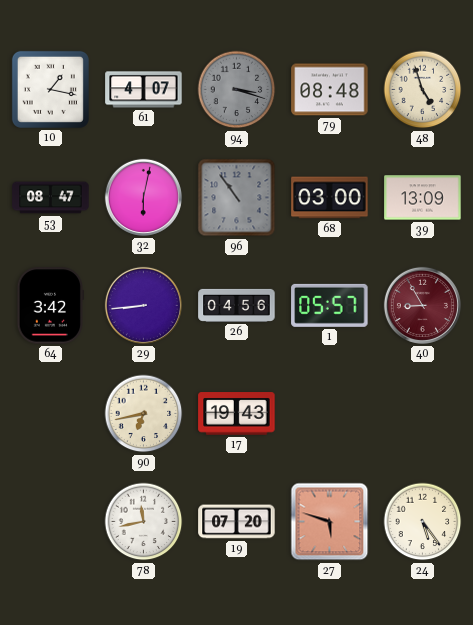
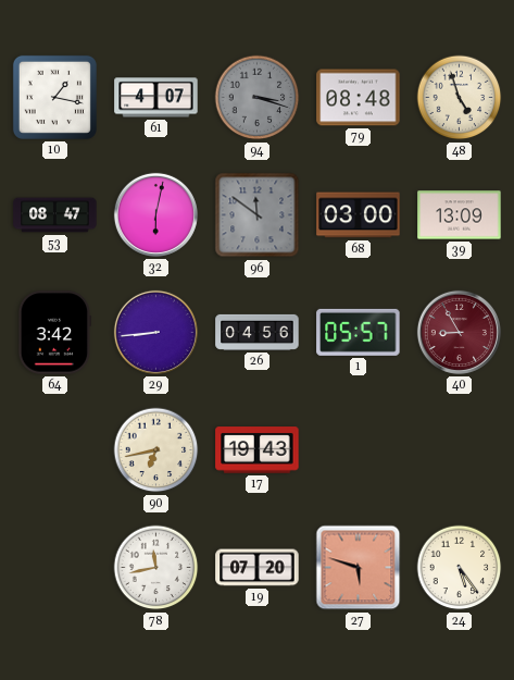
96: 10:54 -> 11:51
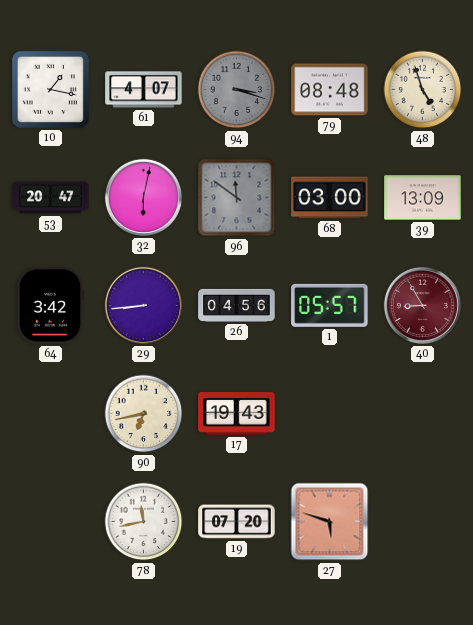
53: 08:47 -> 20:47
24: 5:24 -> none
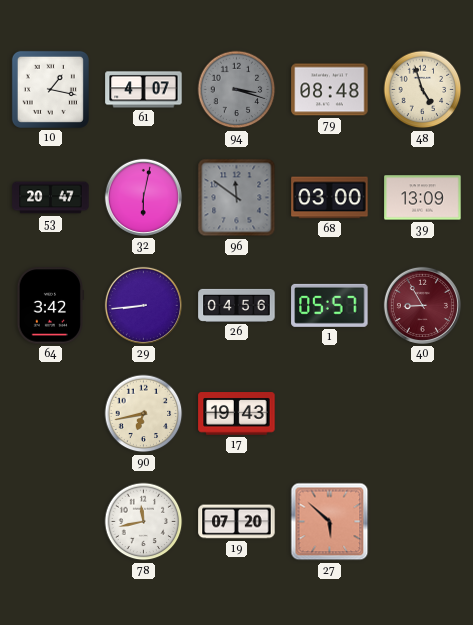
27: 5:48 -> 5:52
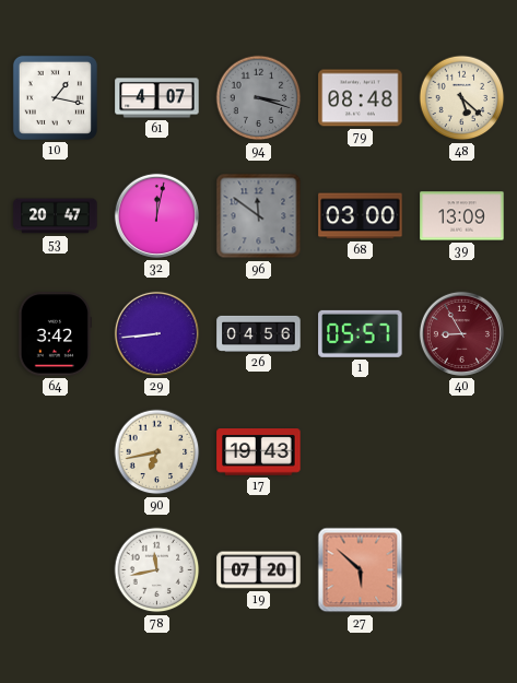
48: 4:57 -> 5:22
32: 6:02 -> 12:02
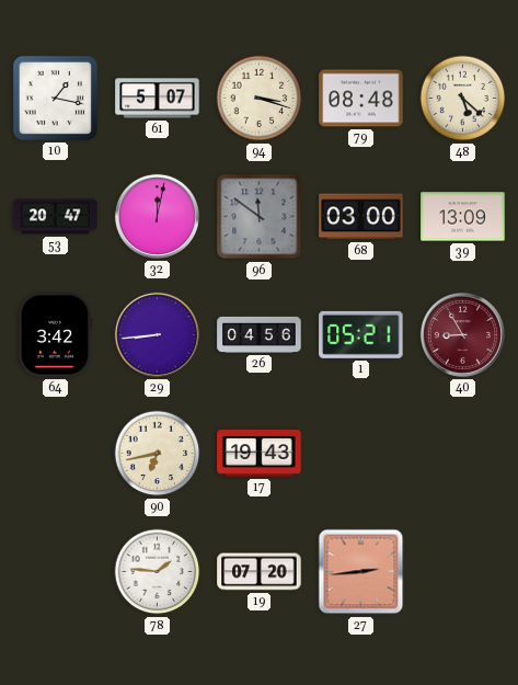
61: 4:07 -> 5:07
94 dial: grey -> cream
1: 05:57 -> 05:21
78: 11:43 -> 1:46
27: 5:52 -> 2:44
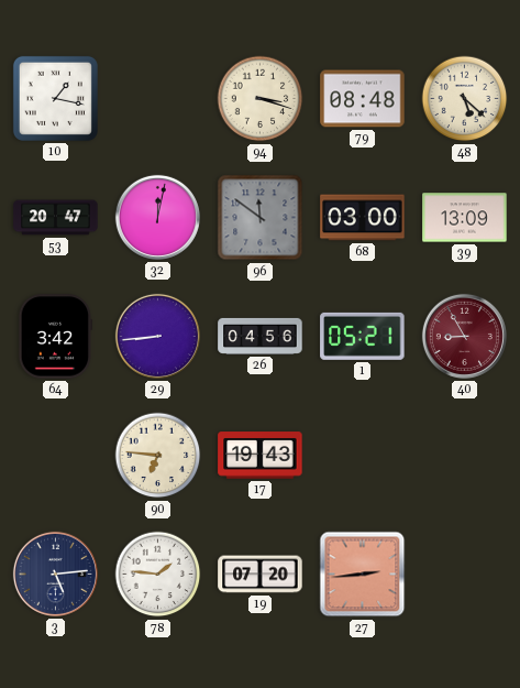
61: 5:07 -> none
90: 6:43 -> 6:46
3: none -> 5:14
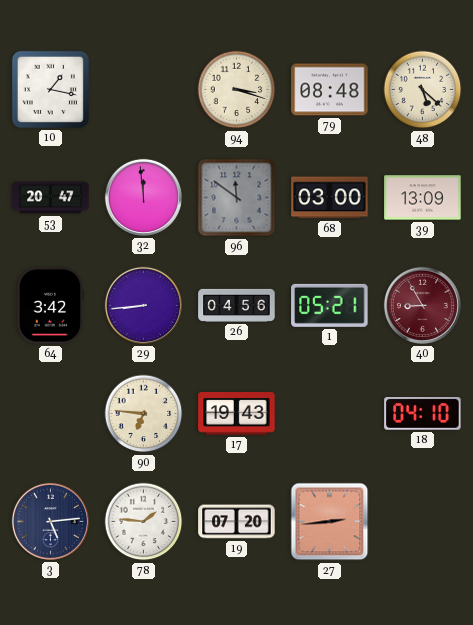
32: 12:02 -> 11:59
18: none -> 04:10
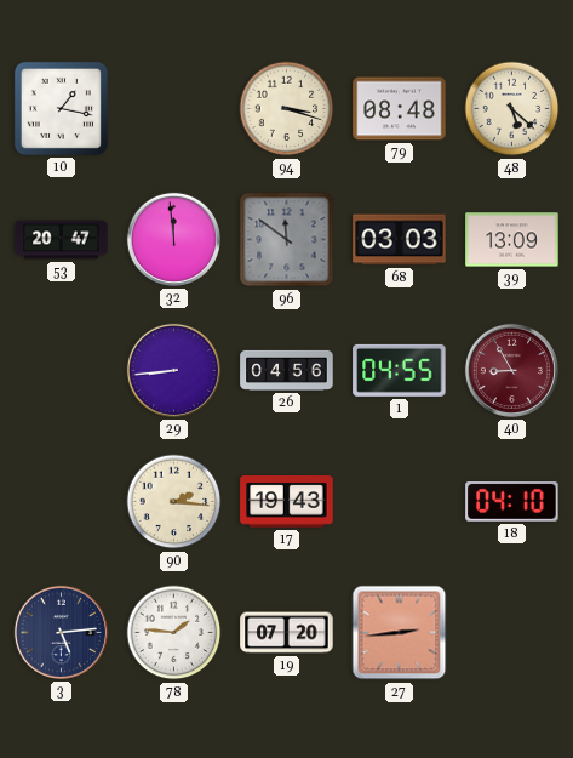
68: 03:00 -> 03:03
64: 3:42 -> none
1: 05:21 -> 04:55
90: 6:46 -> 2:16
